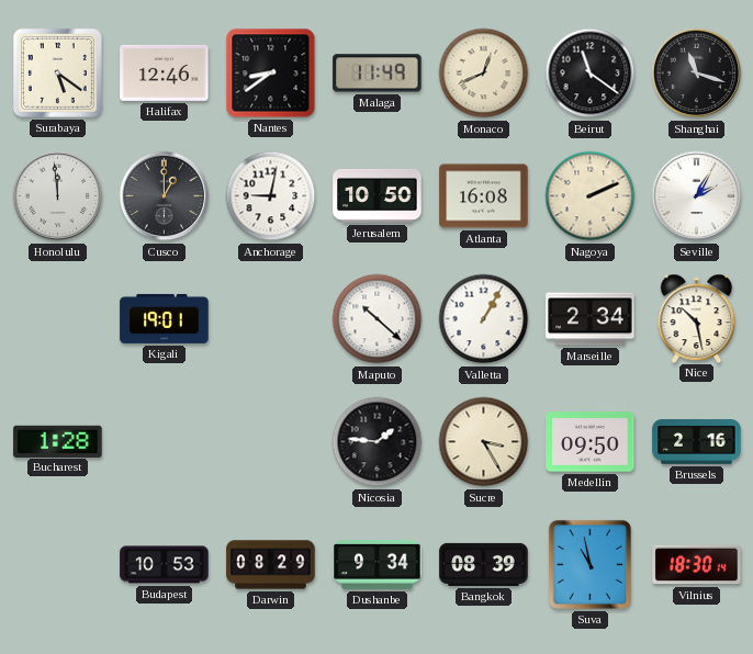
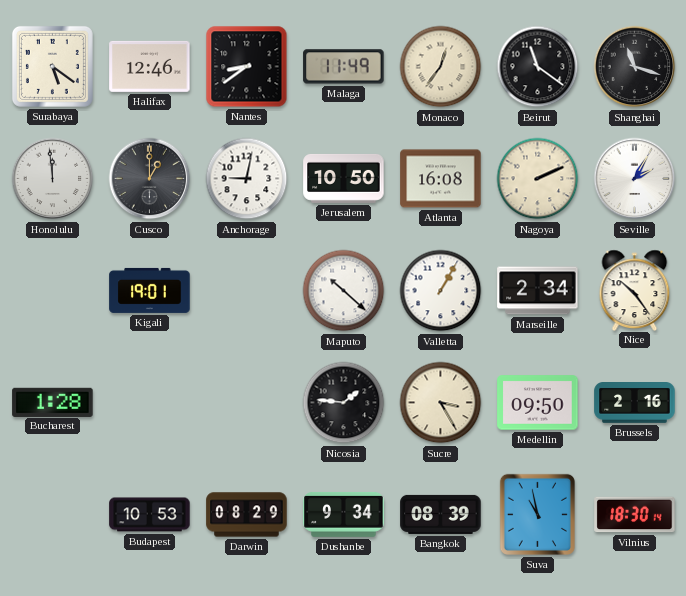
Monaco: 12:41 -> 12:36
Nice: 10:28 -> 10:24
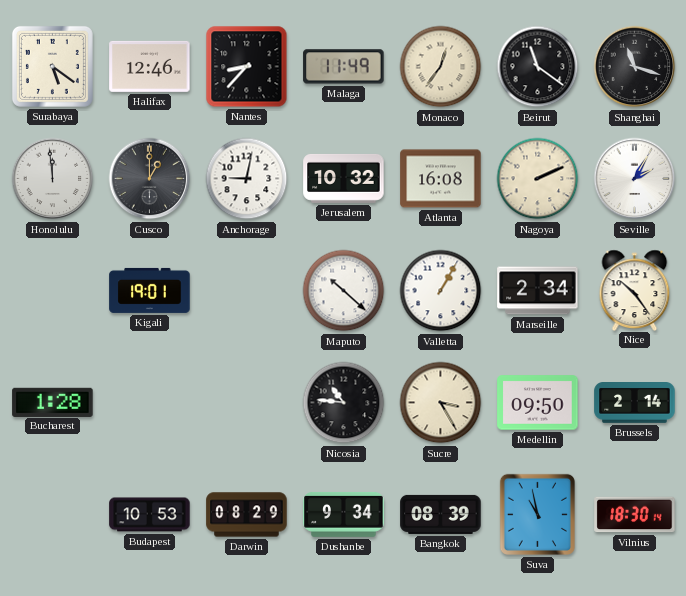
Nantes: 8:39 -> 8:37
Jerusalem: 10:50 -> 10:32
Nicosia: 1:46 -> 10:46
Brussels: 2:16 -> 2:14
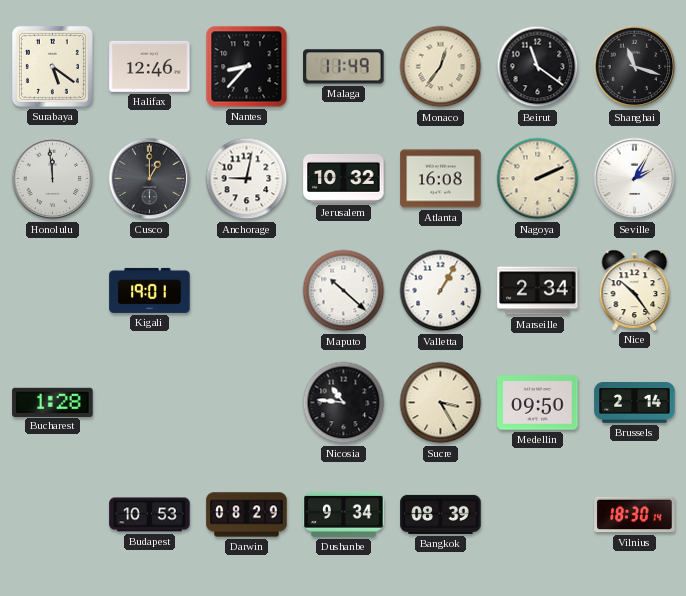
Suva: 10:58 -> none
